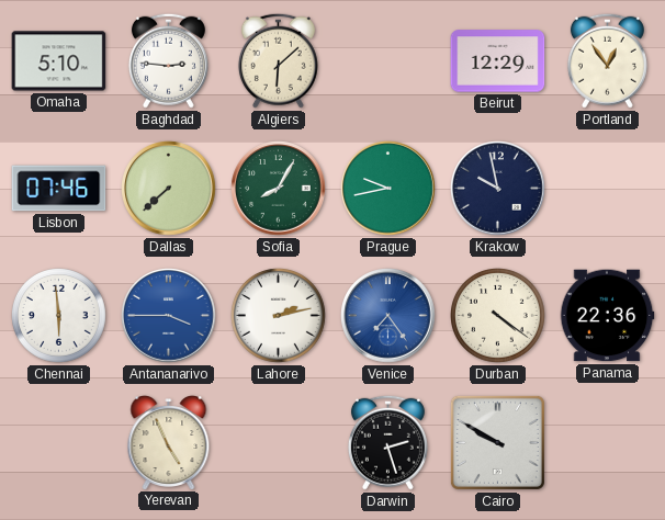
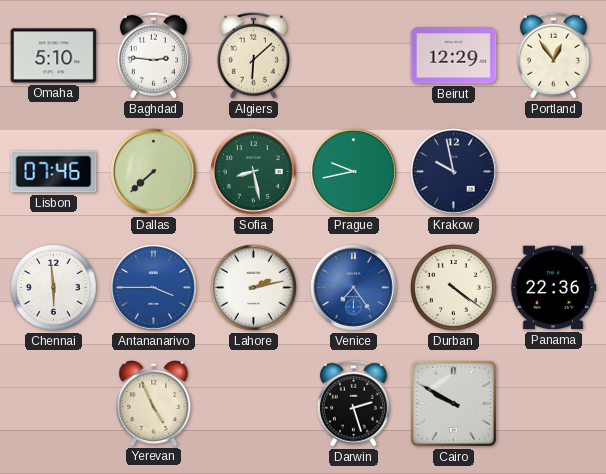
Sofia: 8:05 -> 8:28
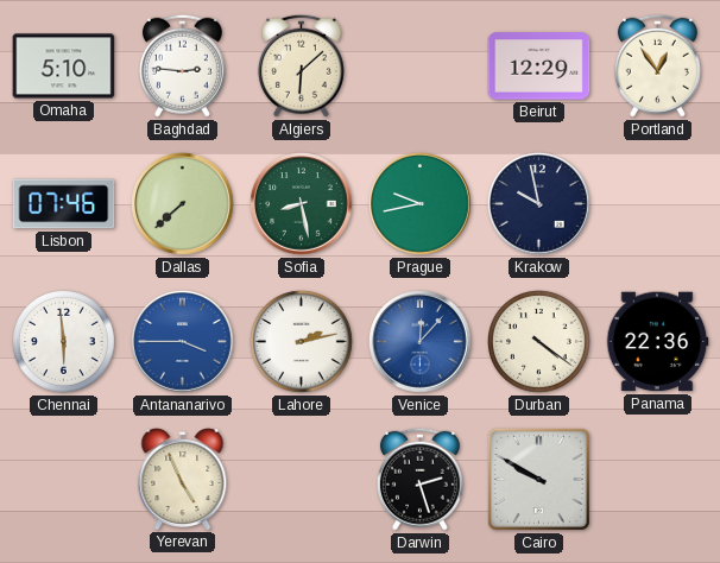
Venice: 7:24 -> 12:07
